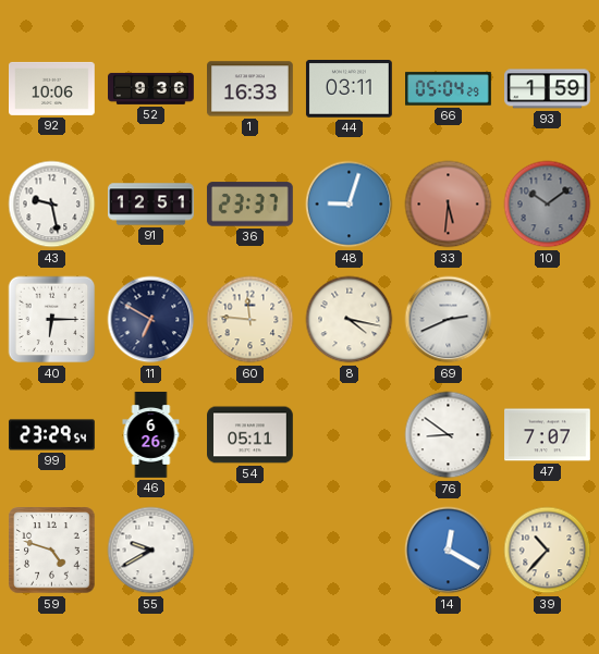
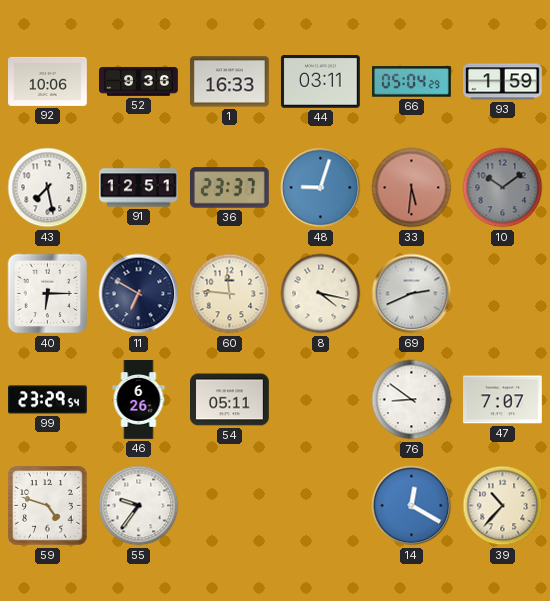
43: 9:28 -> 7:28
55: 9:40 -> 9:36
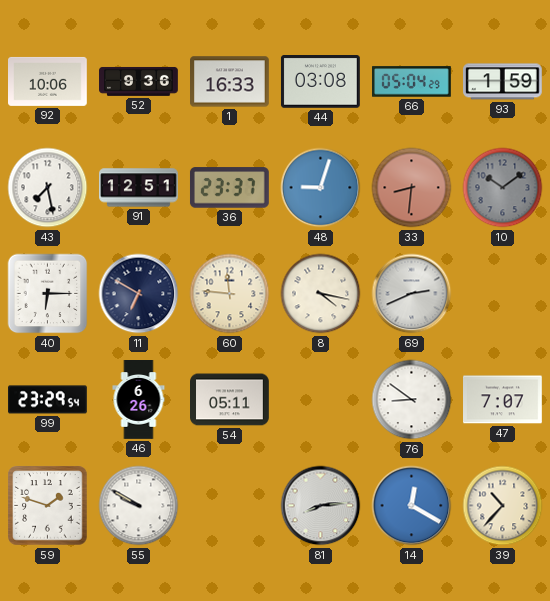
44: 03:11 -> 03:08
33: 5:31 -> 8:31
59: 4:48 -> 1:48
55: 9:36 -> 9:50
81: none -> 8:14
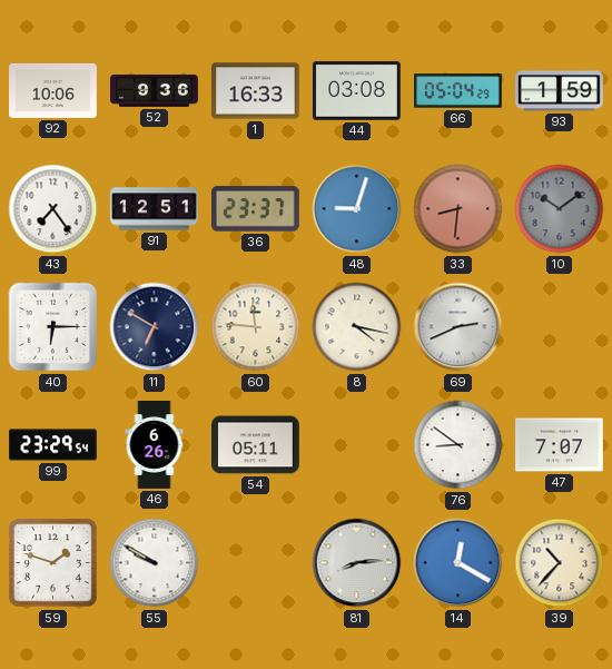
43: 7:28 -> 7:24
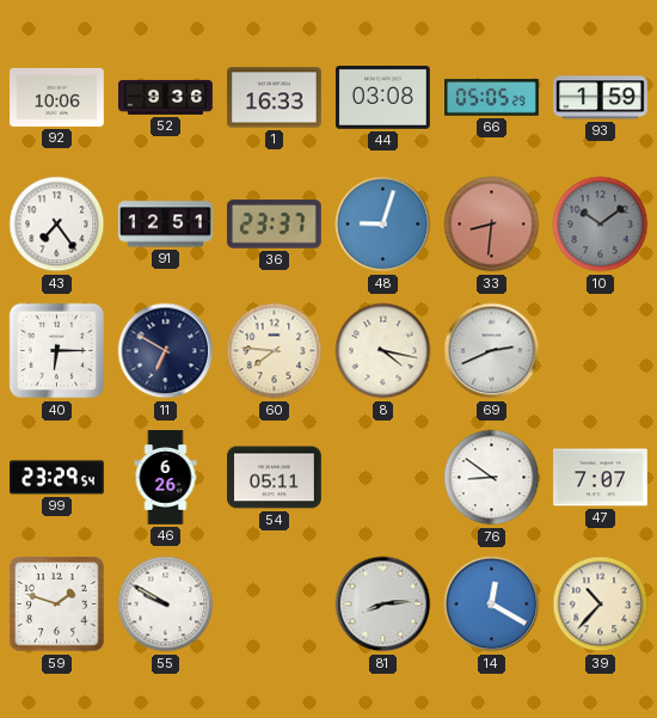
66: 05:04 -> 05:05
60: 11:46 -> 7:46
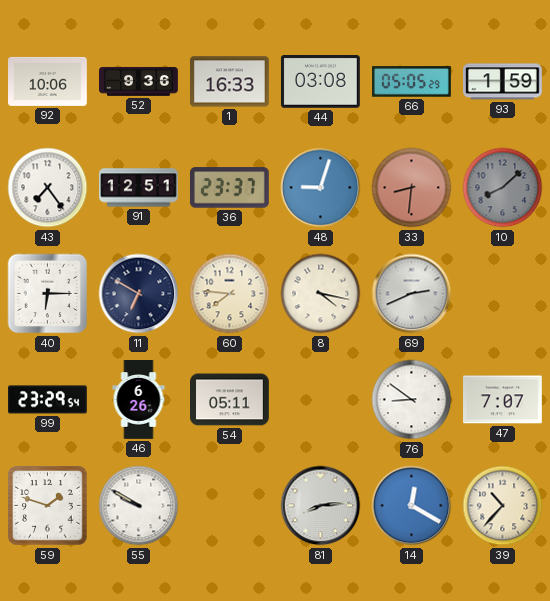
10: 10:09 -> 8:08
